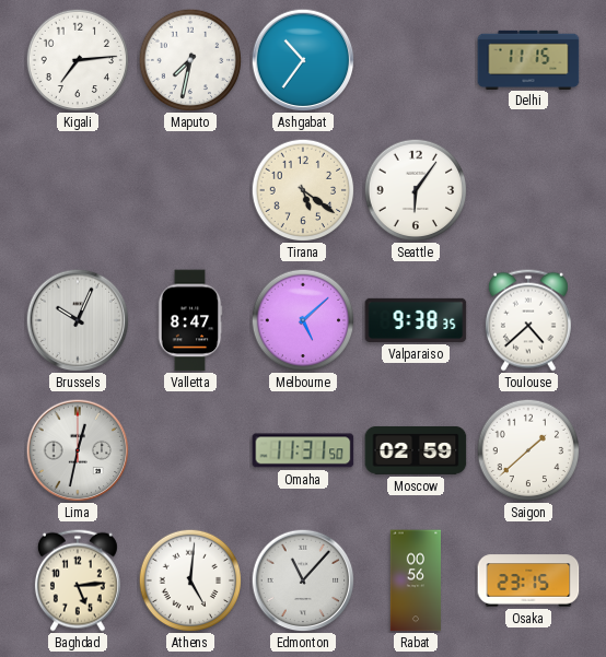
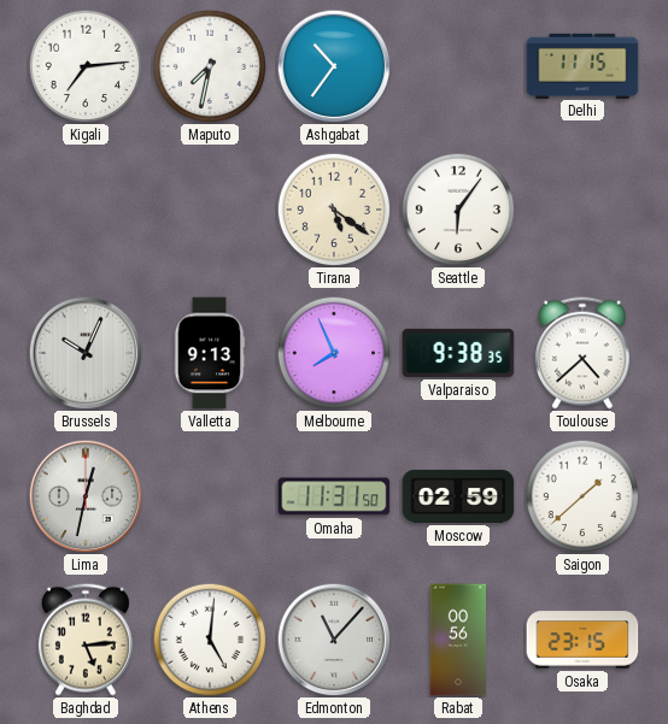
Valletta: 8:47 -> 9:13
Melbourne: 5:08 -> 7:56
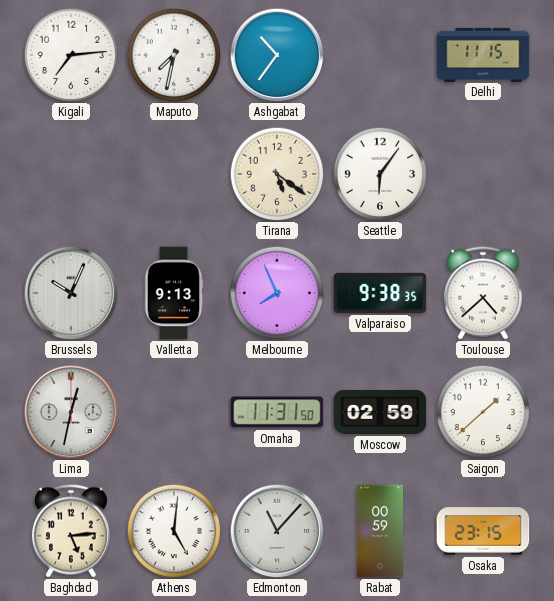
Rabat: 00:56 -> 00:59
